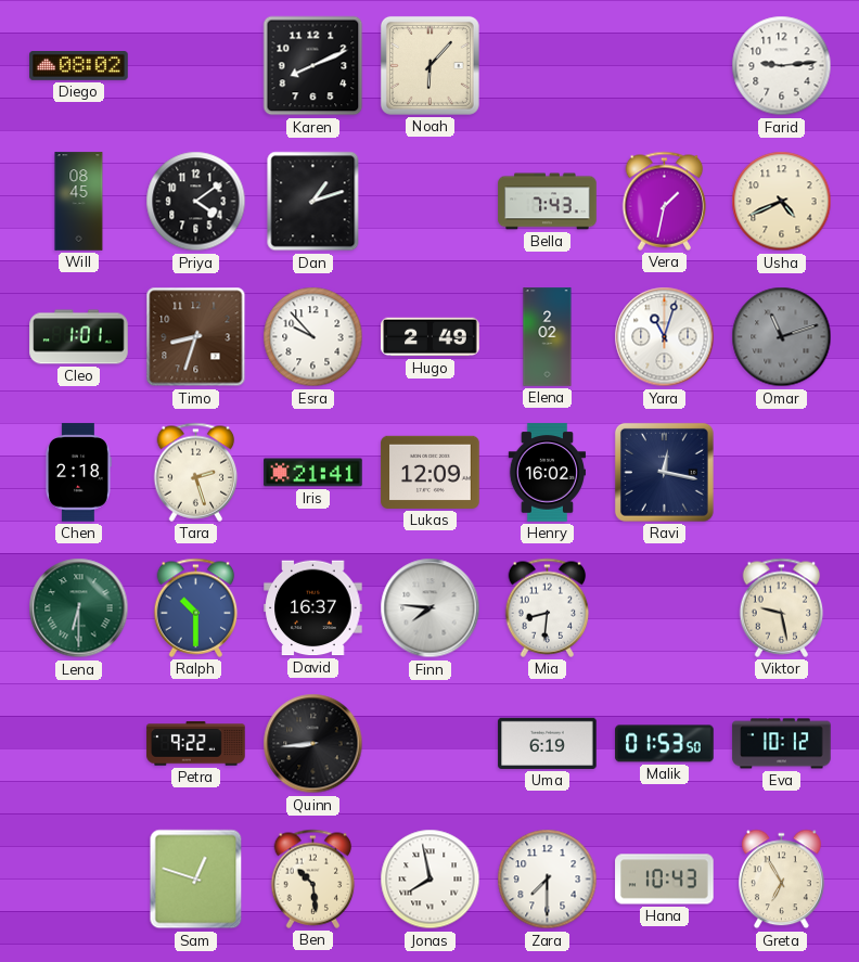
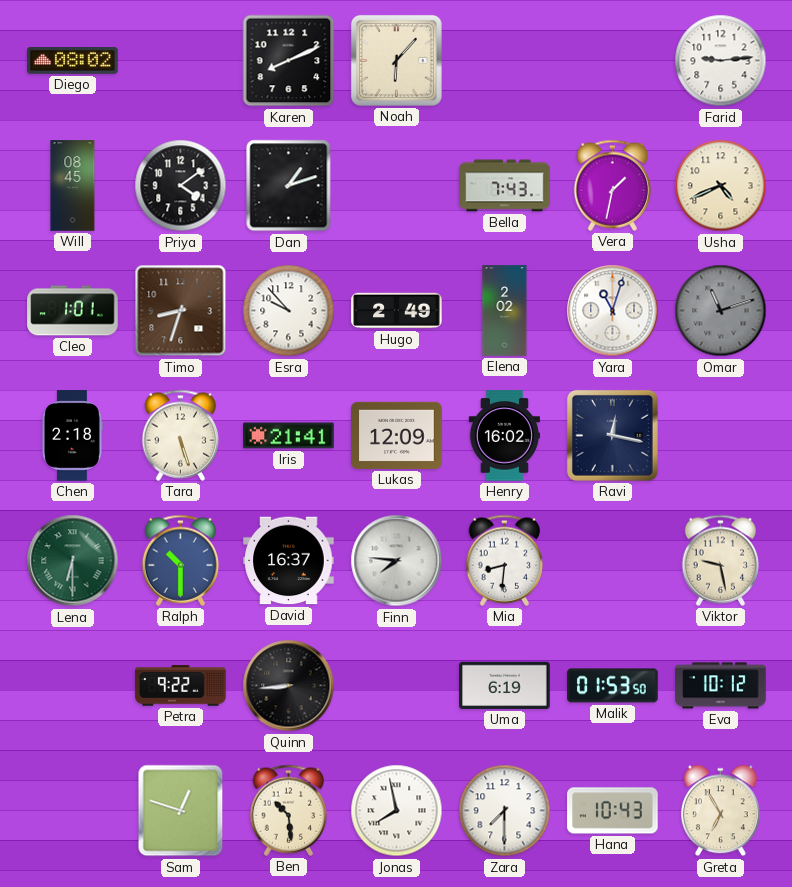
Tara: 2:27 -> 5:27
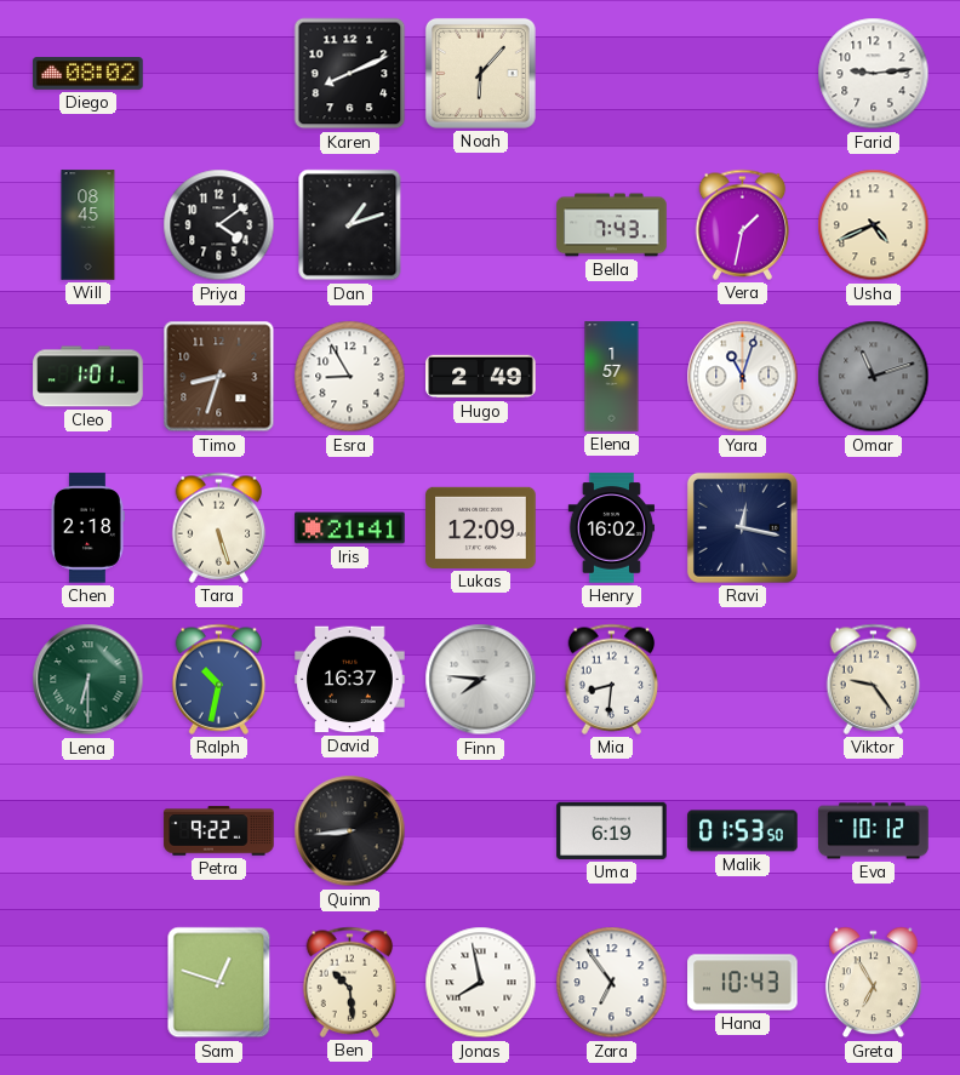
Esra: 9:53 -> 8:55
Elena: 2:02 -> 1:57
Ralph: 10:30 -> 10:32
Viktor: 9:28 -> 9:24
Zara: 7:30 -> 6:54
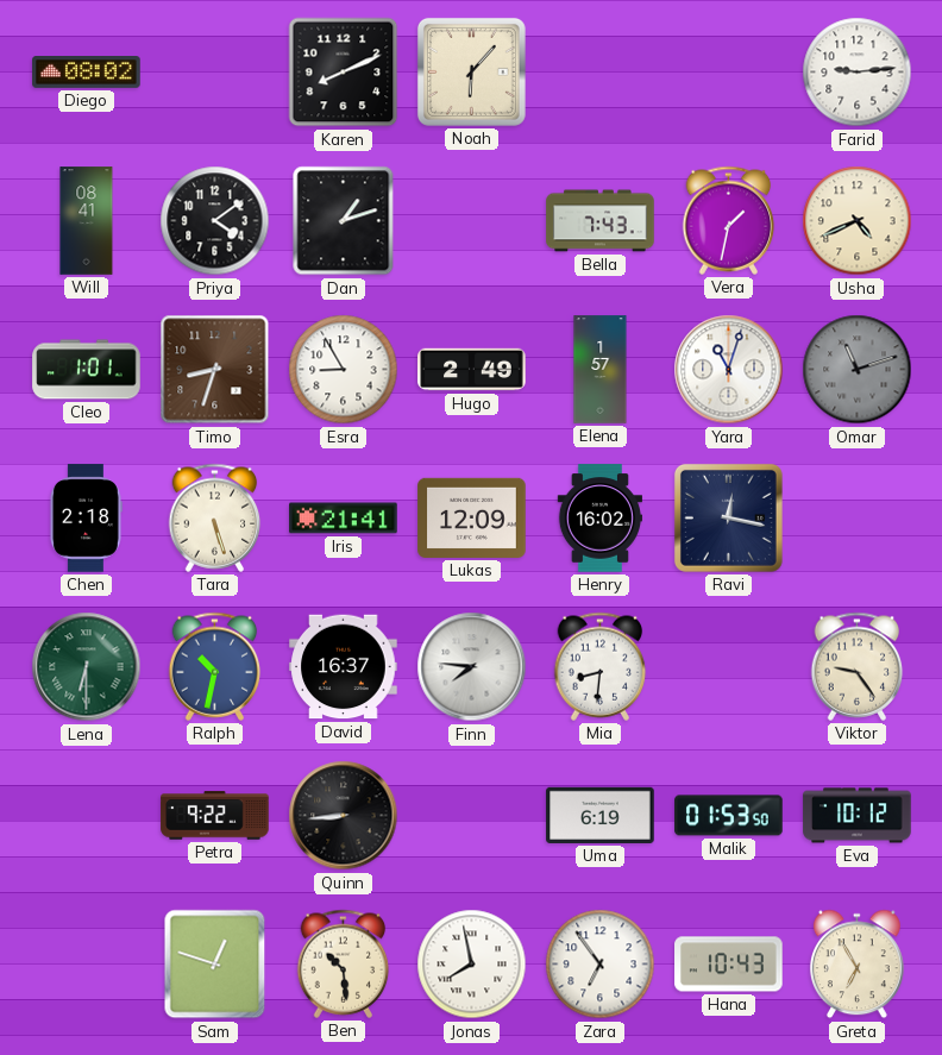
Will: 08:45 -> 08:41
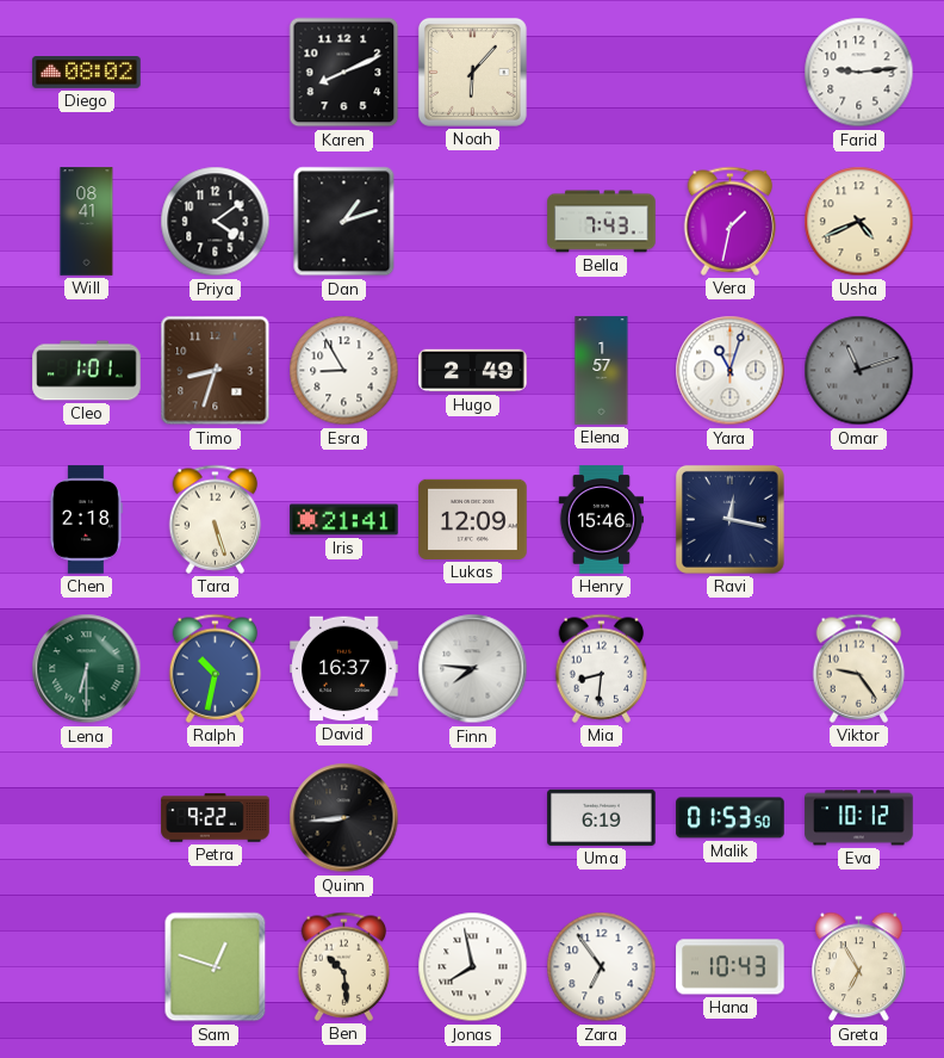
Henry: 16:02 -> 15:46
